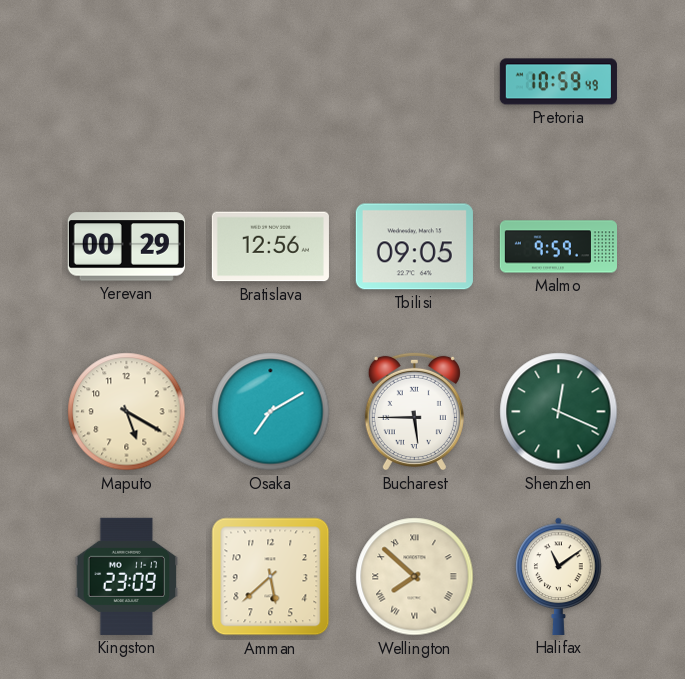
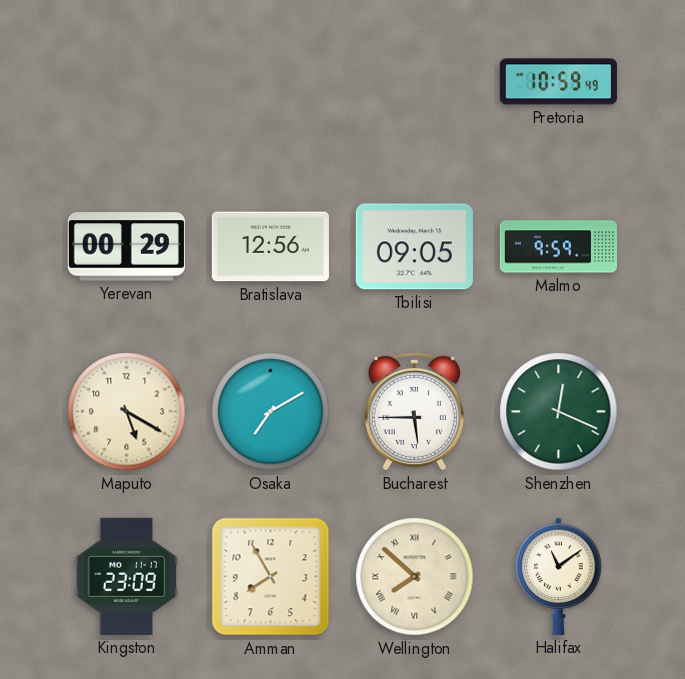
Amman: 5:38 -> 7:55
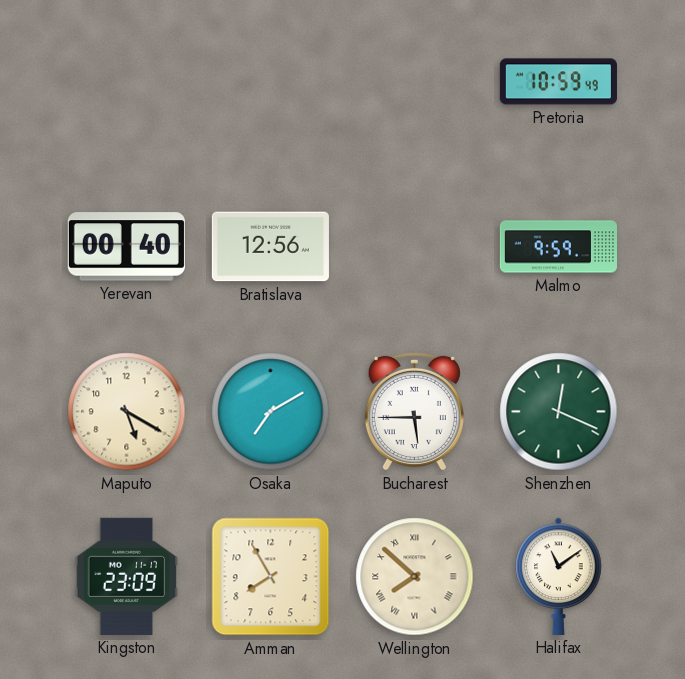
Yerevan: 00:29 -> 00:40
Tbilisi: 09:05 -> none
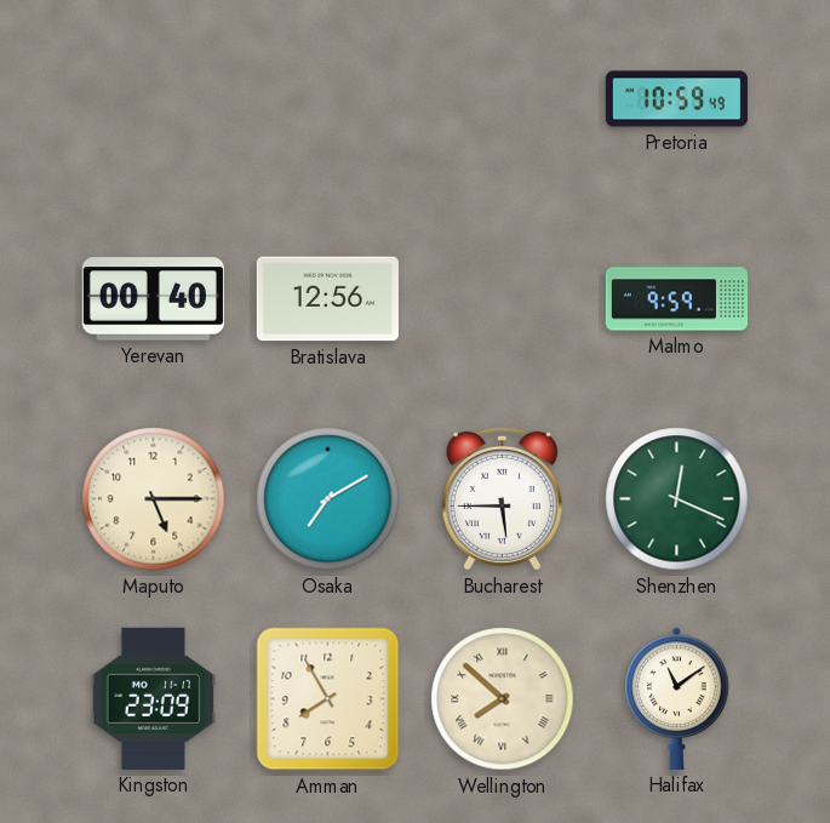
Maputo: 5:20 -> 5:15
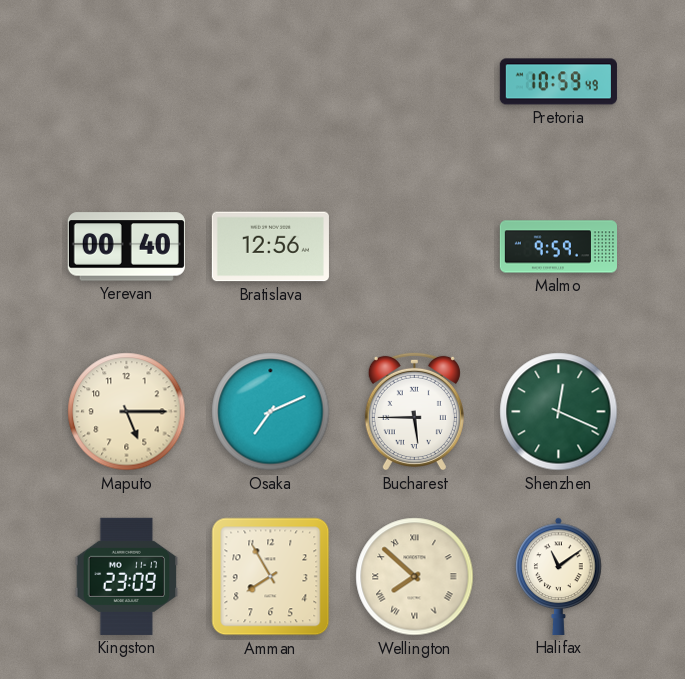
Osaka: 7:10 -> 7:11
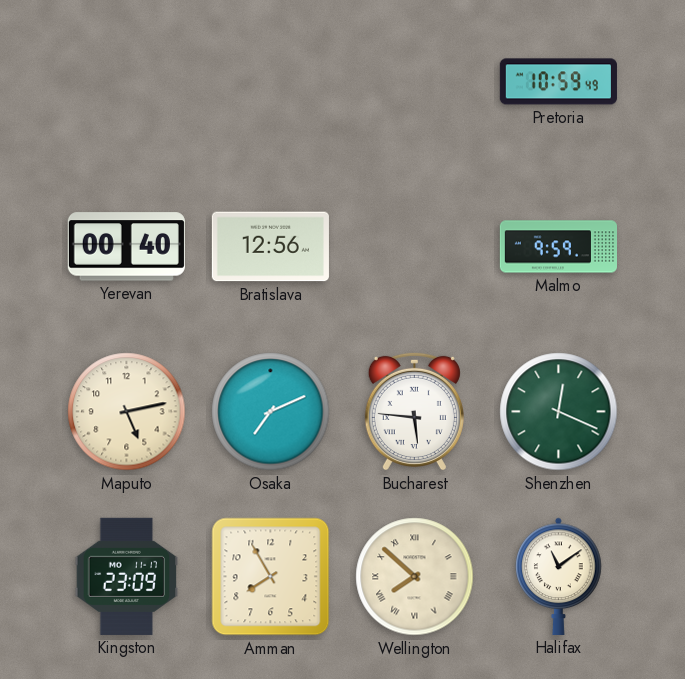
Maputo: 5:15 -> 5:13
Bucharest: 5:45 -> 5:46
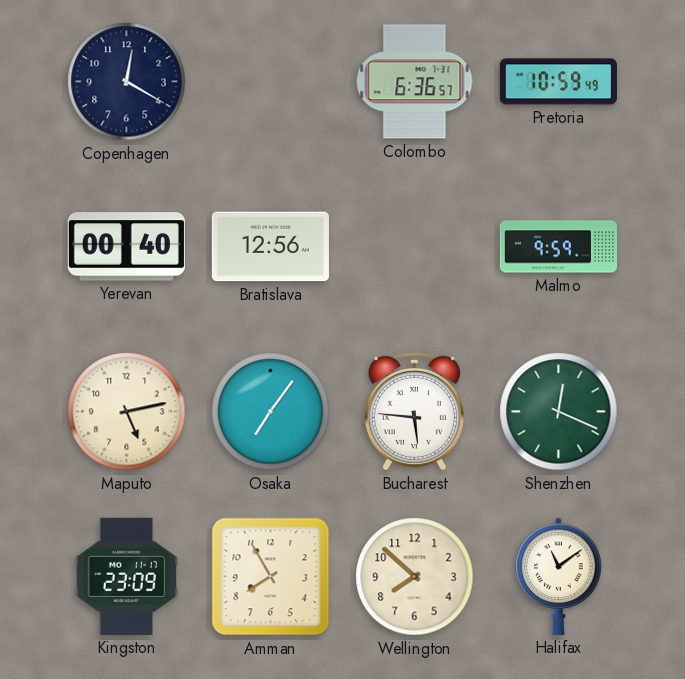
Copenhagen: none -> 12:20
Colombo: none -> 6:36
Osaka: 7:11 -> 7:06
Wellington numerals: Roman -> Arabic
